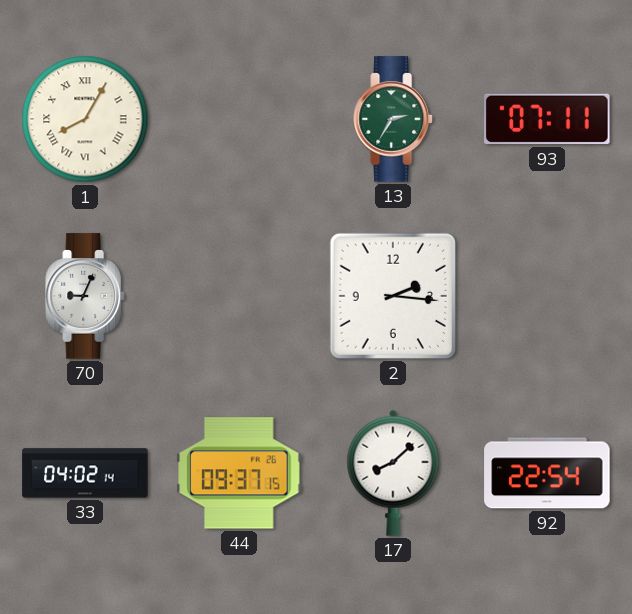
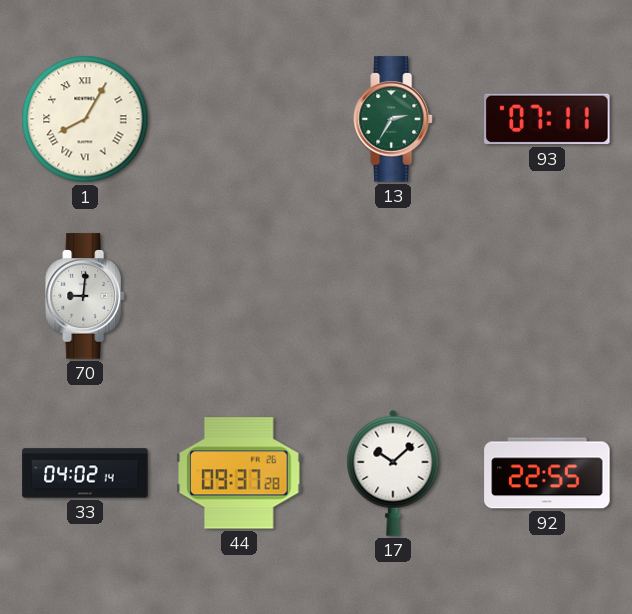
70: 9:04 -> 9:01
2: 2:16 -> none
44: 09:37:15 -> 09:37:28
17: 8:08 -> 10:08
92: 22:54 -> 22:55
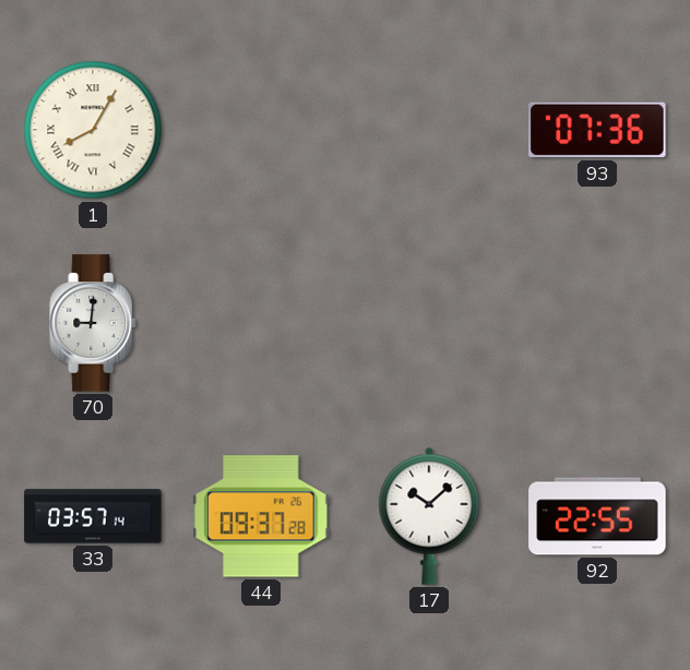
13: 2:35 -> none
93: 07:11 -> 07:36
33: 04:02 -> 03:57
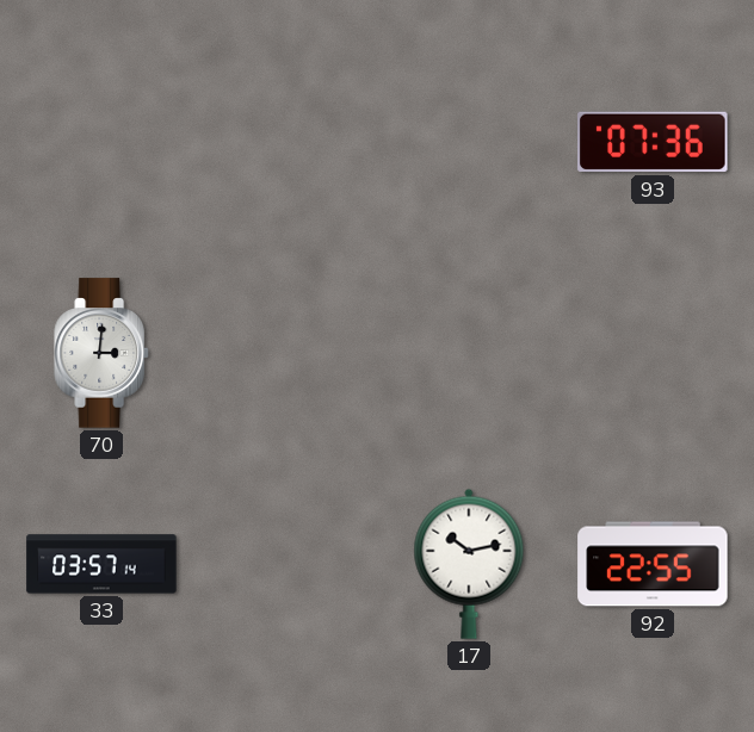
1: 8:05 -> none
70: 9:01 -> 3:01
44: 09:37 -> none
17: 10:08 -> 10:13
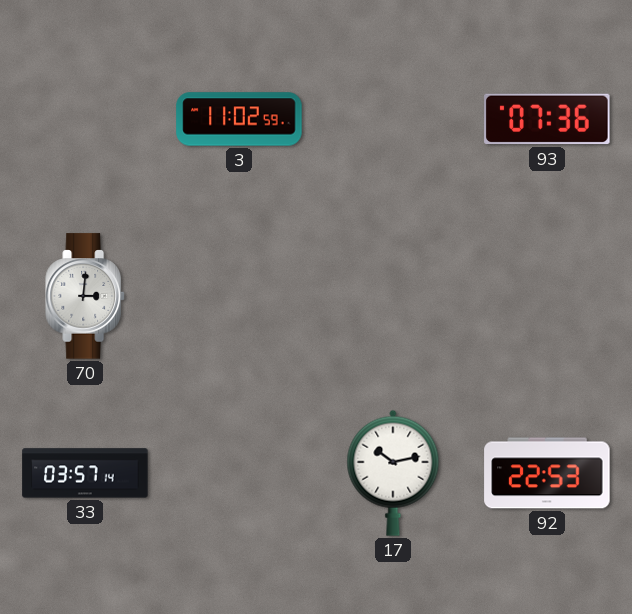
3: none -> 11:02
92: 22:55 -> 22:53
